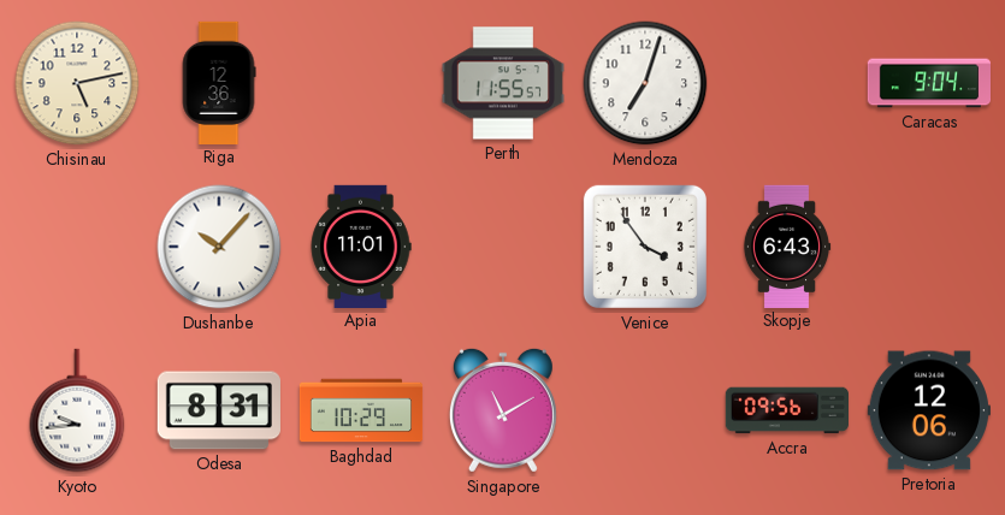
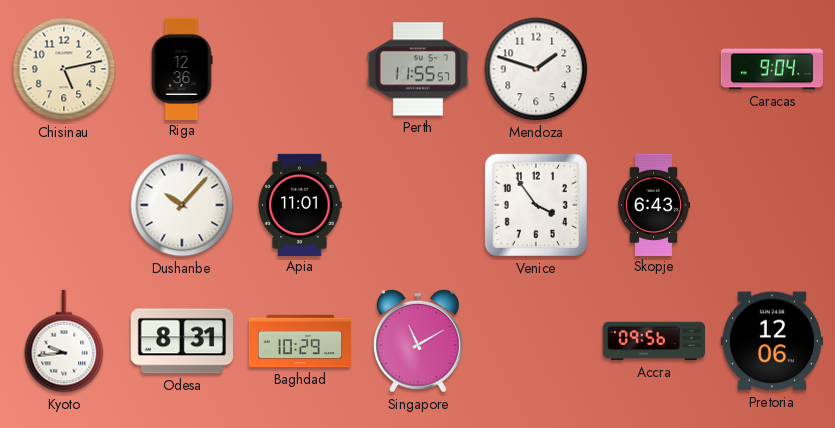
Mendoza: 7:03 -> 1:48
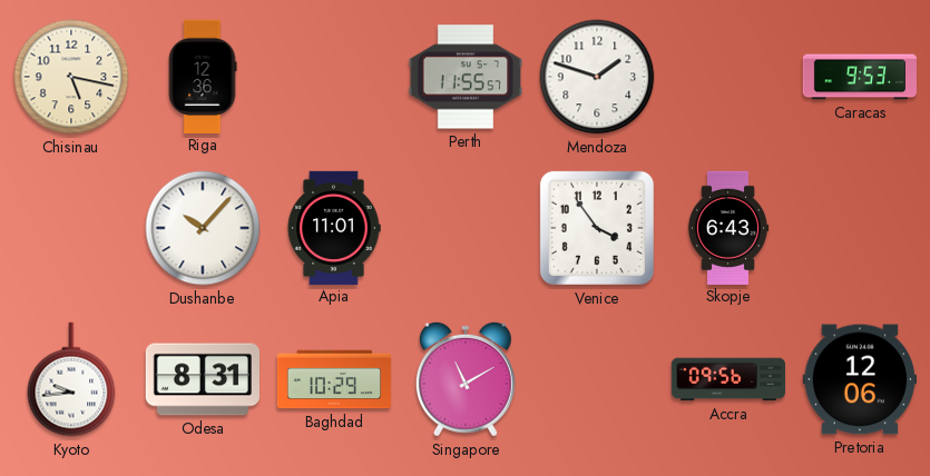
Chisinau: 5:13 -> 5:17
Caracas: 9:04 -> 9:53
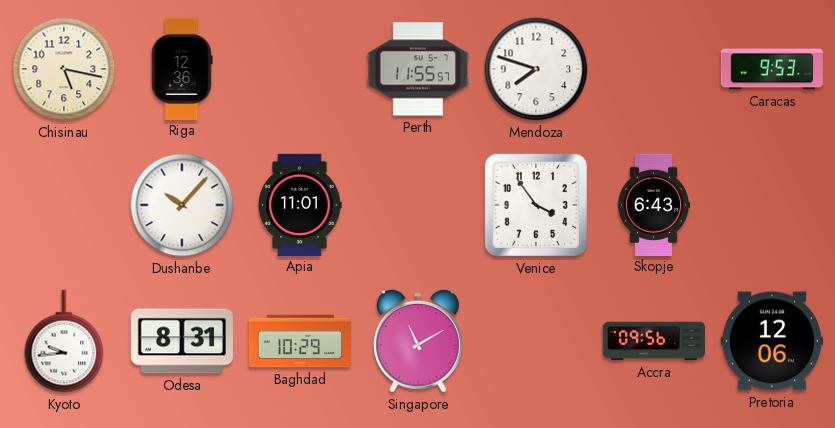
Mendoza: 1:48 -> 7:48
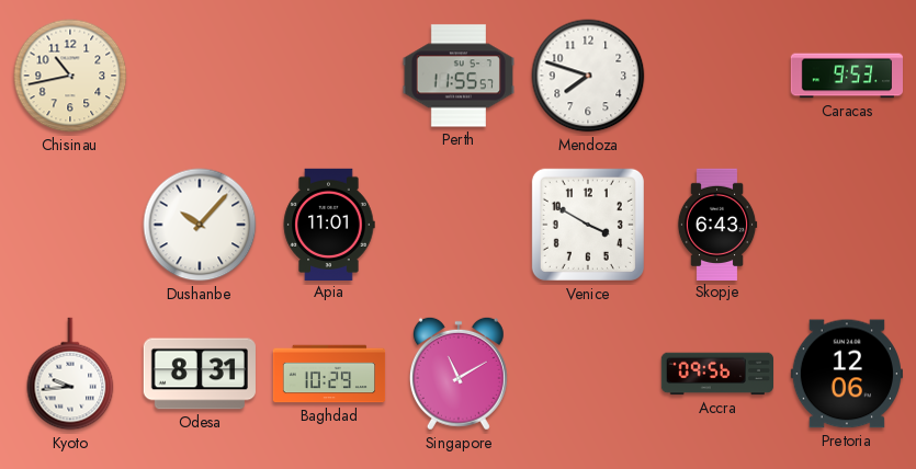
Chisinau: 5:17 -> 10:43
Riga: 12:36 -> none
Venice: 3:54 -> 3:50
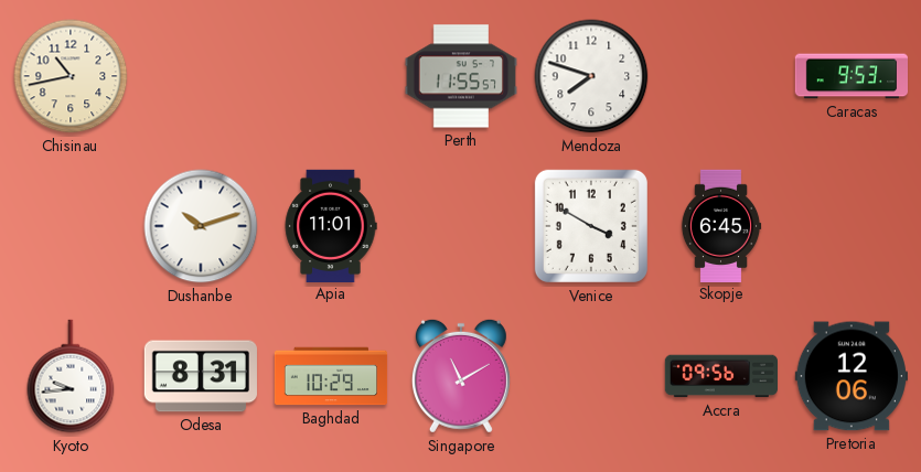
Dushanbe: 10:07 -> 10:12
Skopje: 6:43 -> 6:45
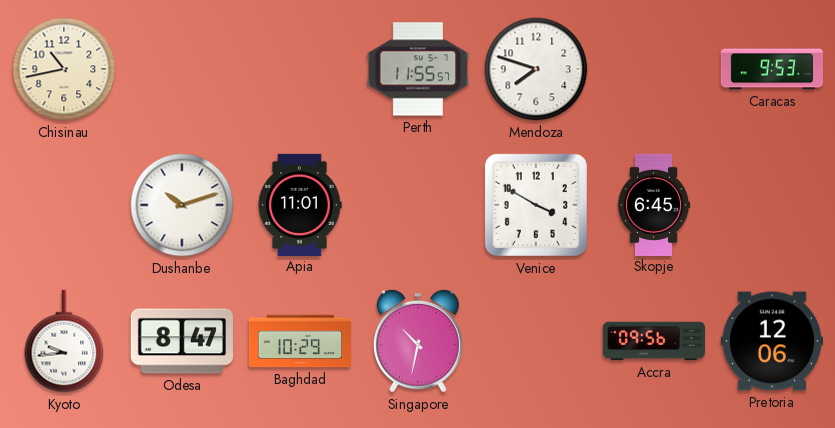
Odesa: 8:31 -> 8:47
Singapore: 11:10 -> 10:32
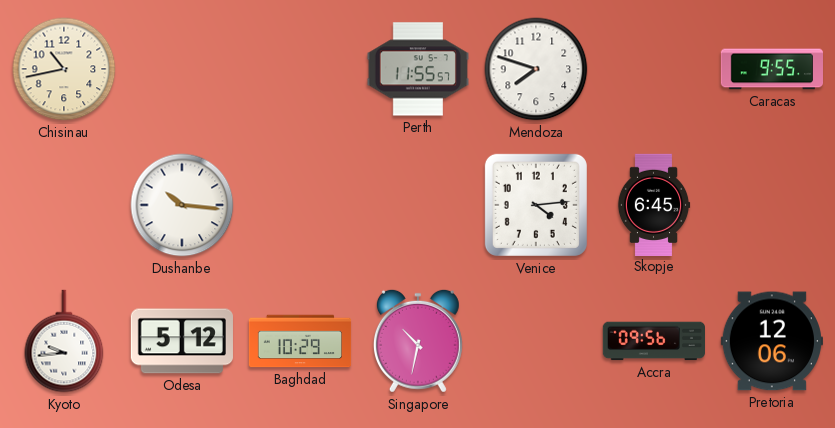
Caracas: 9:53 -> 9:55
Dushanbe: 10:12 -> 10:16
Apia: 11:01 -> none
Venice: 3:50 -> 4:14
Odesa: 8:47 -> 5:12
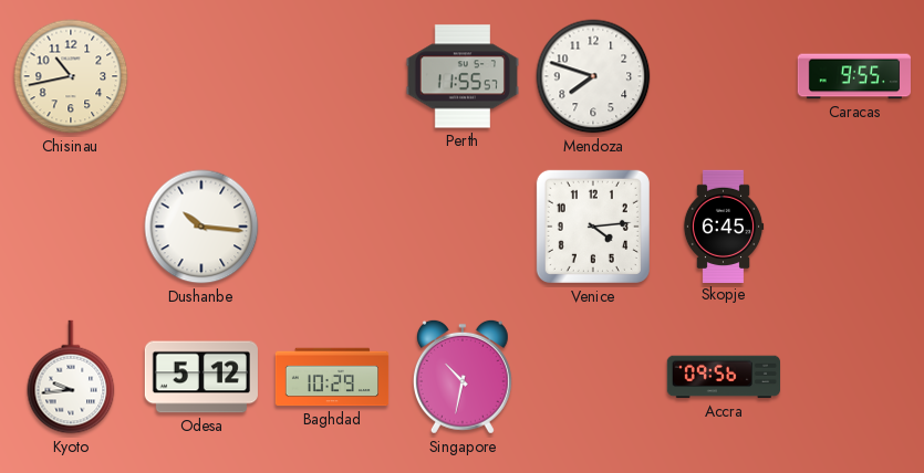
Pretoria: 12:06 -> none
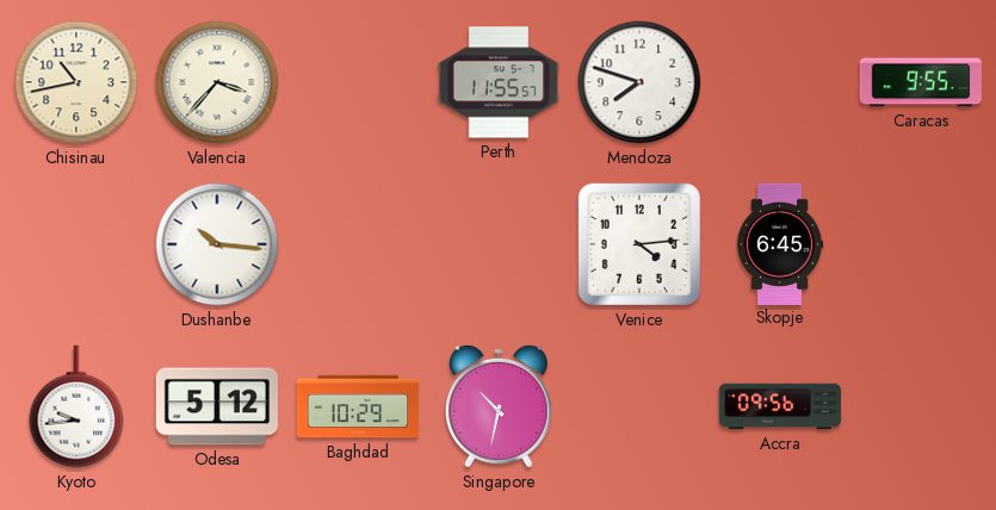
Valencia: none -> 3:37
